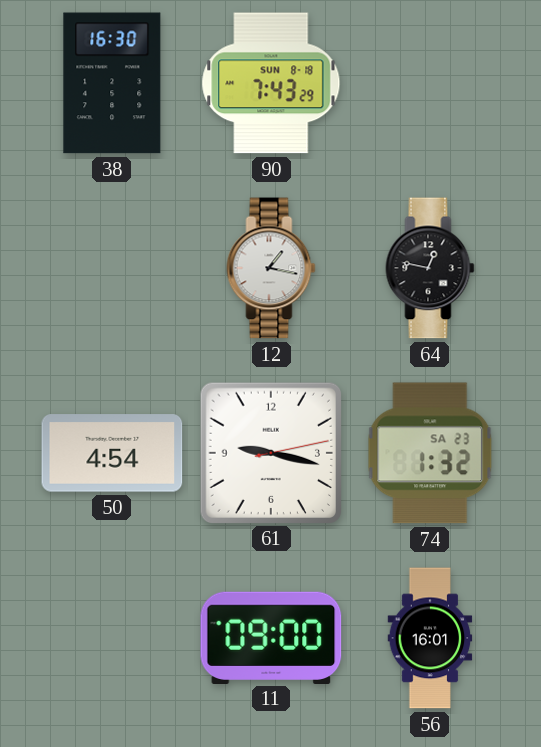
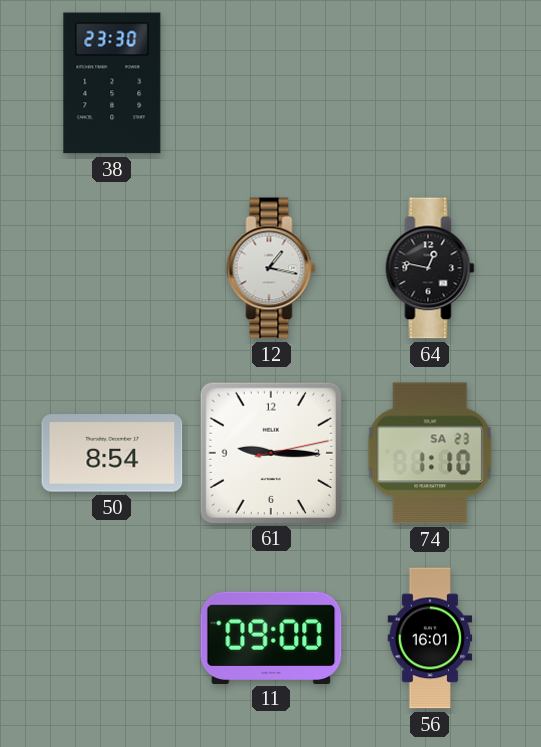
38: 16:30 -> 23:30
90: 7:43 -> none
50: 4:54 -> 8:54
61: 9:17 -> 9:15
74: 1:32 -> 1:10
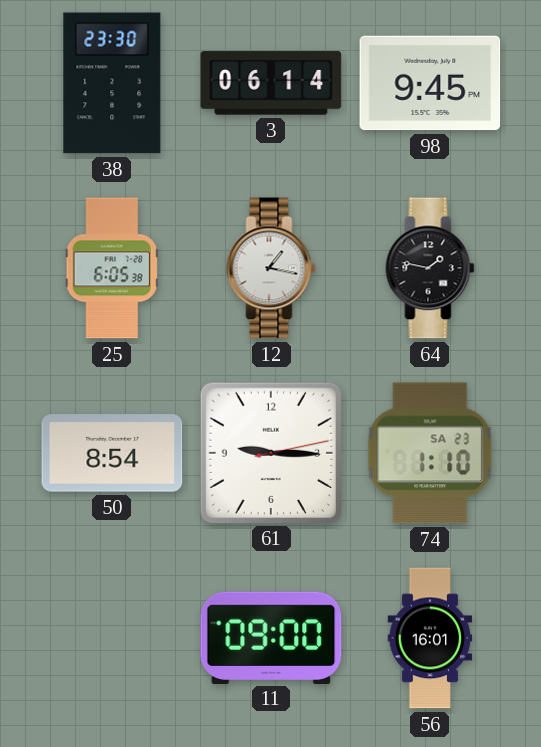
3: none -> 06:14
98: none -> 9:45
25: none -> 6:05
64: 12:47 -> 1:47
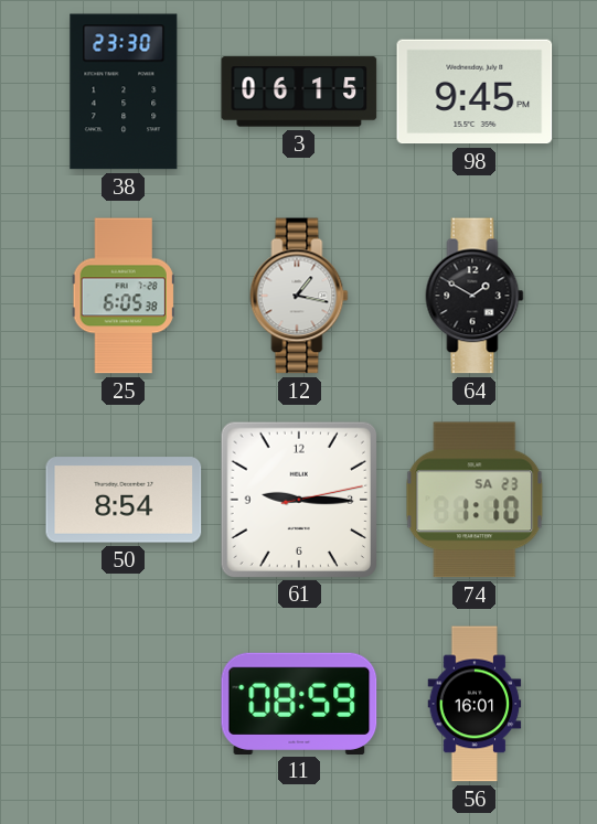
3: 06:14 -> 06:15
64: 1:47 -> 1:50
11: 09:00 -> 08:59
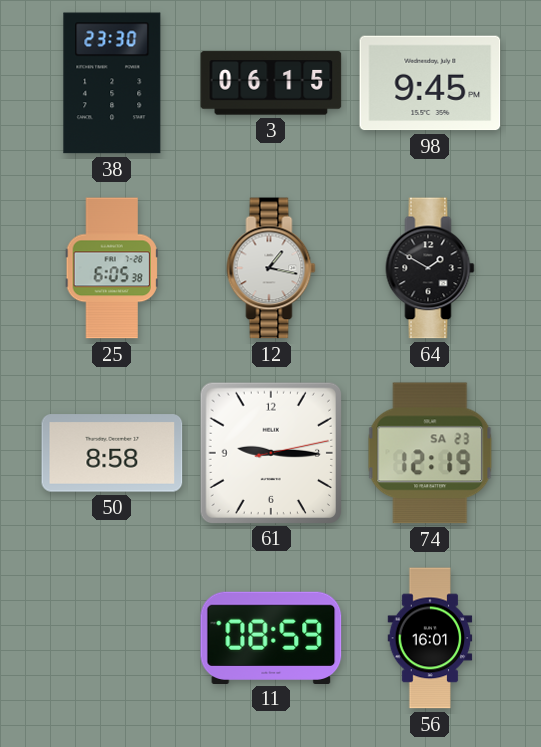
50: 8:54 -> 8:58
74: 1:10 -> 12:19
